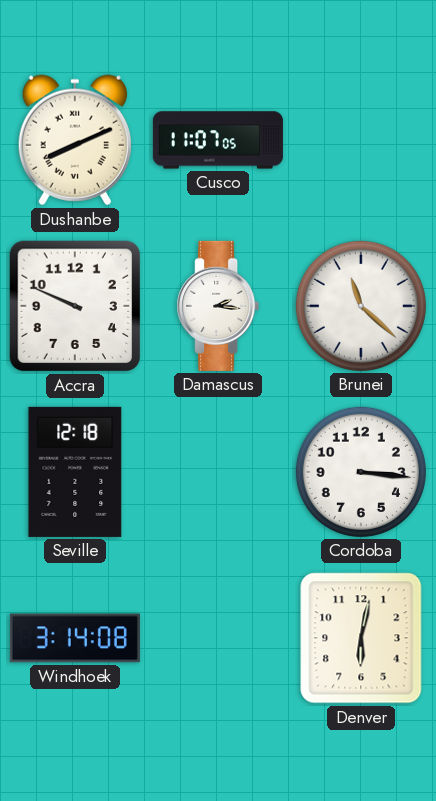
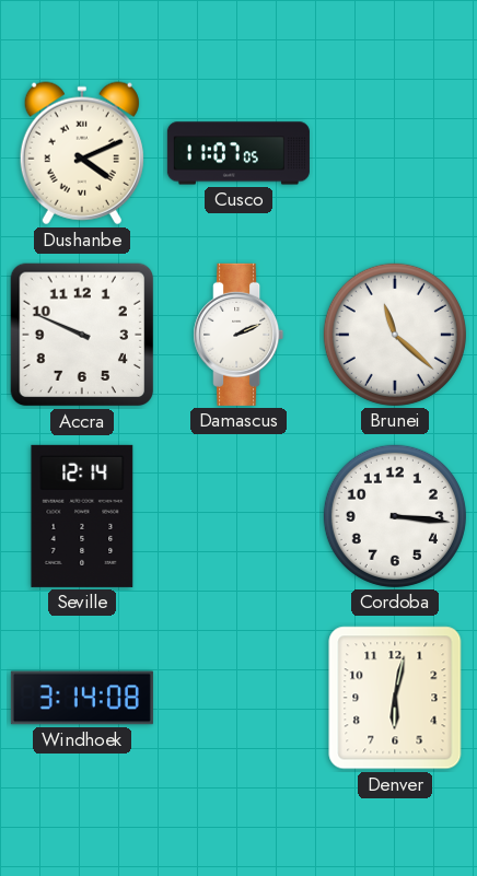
Dushanbe: 8:11 -> 4:11
Damascus: 2:16 -> 2:11
Seville: 12:18 -> 12:14
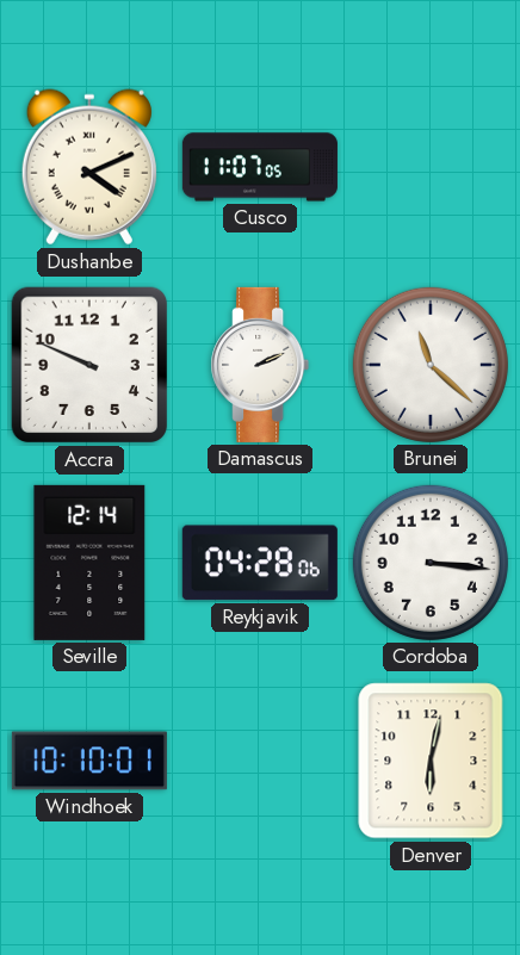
Reykjavik: none -> 04:28
Windhoek: 3:14 -> 10:10
